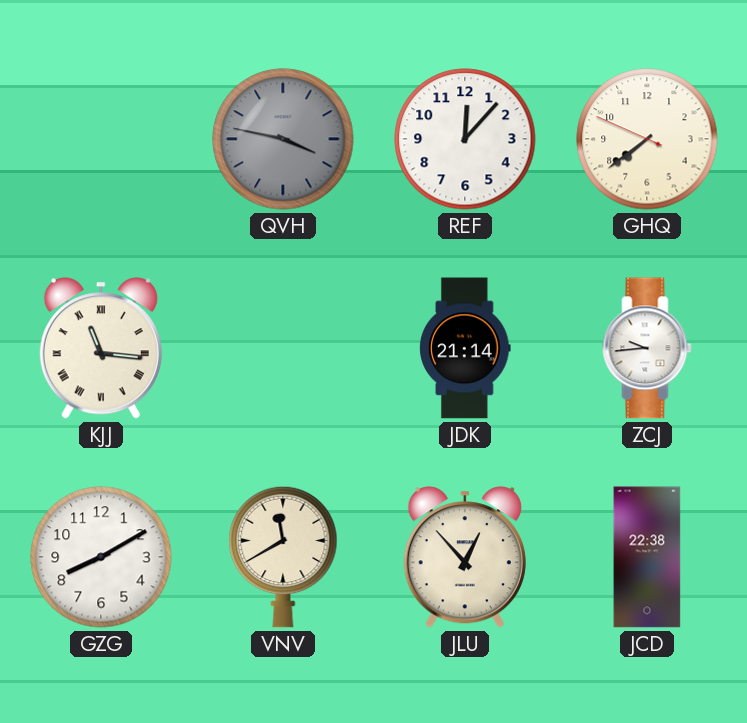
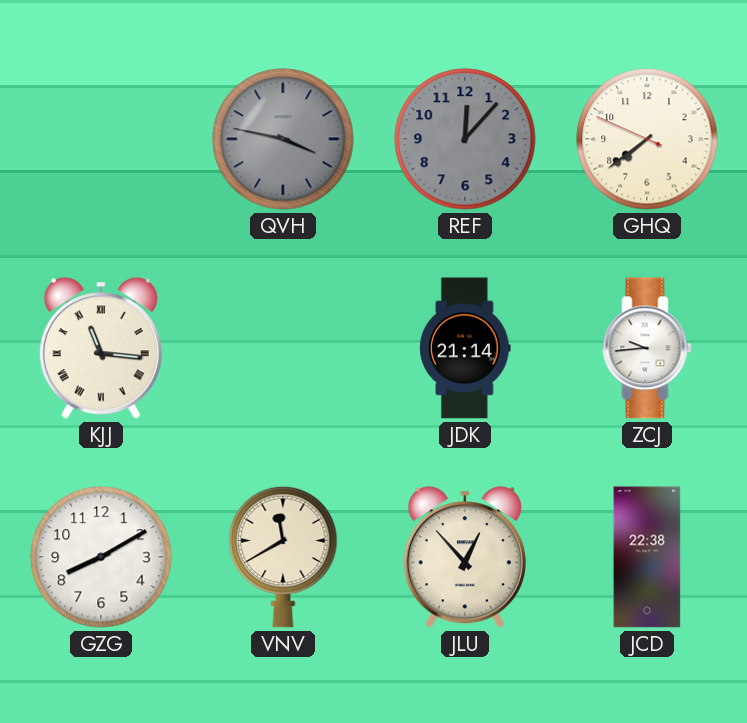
REF dial: white -> grey
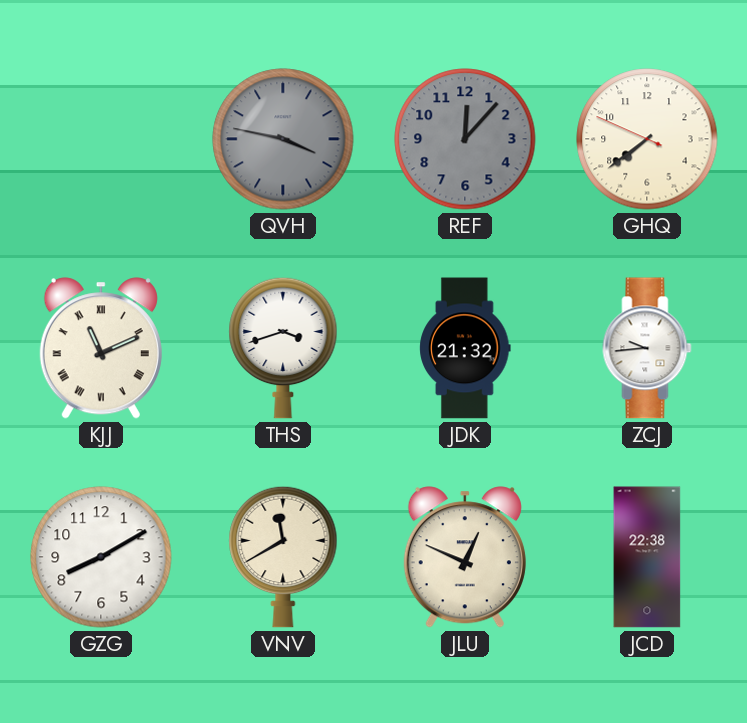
KJJ: 11:16 -> 11:11
THS: none -> 3:42
JDK: 21:14 -> 21:32
JLU: 12:53 -> 12:49
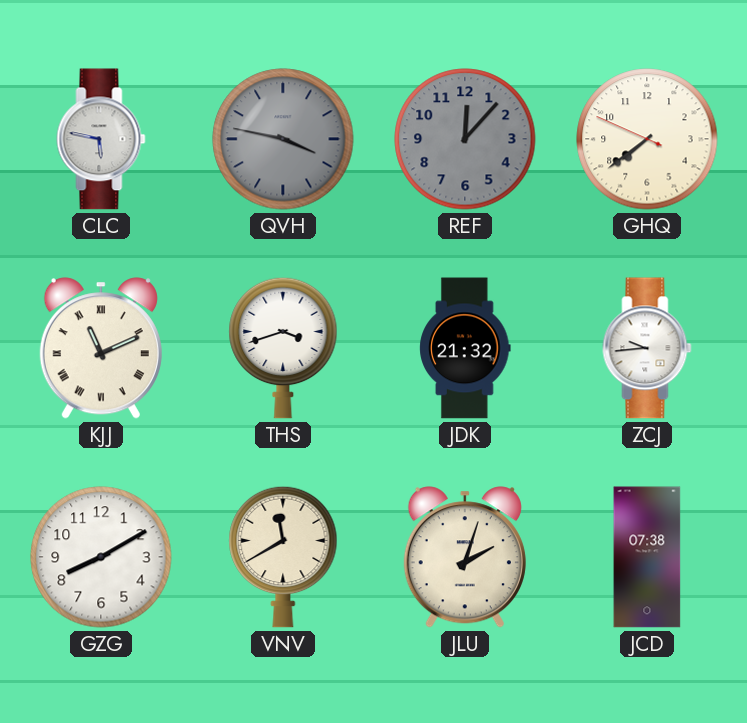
CLC: none -> 5:47
JLU: 12:49 -> 2:03
JCD: 22:38 -> 07:38
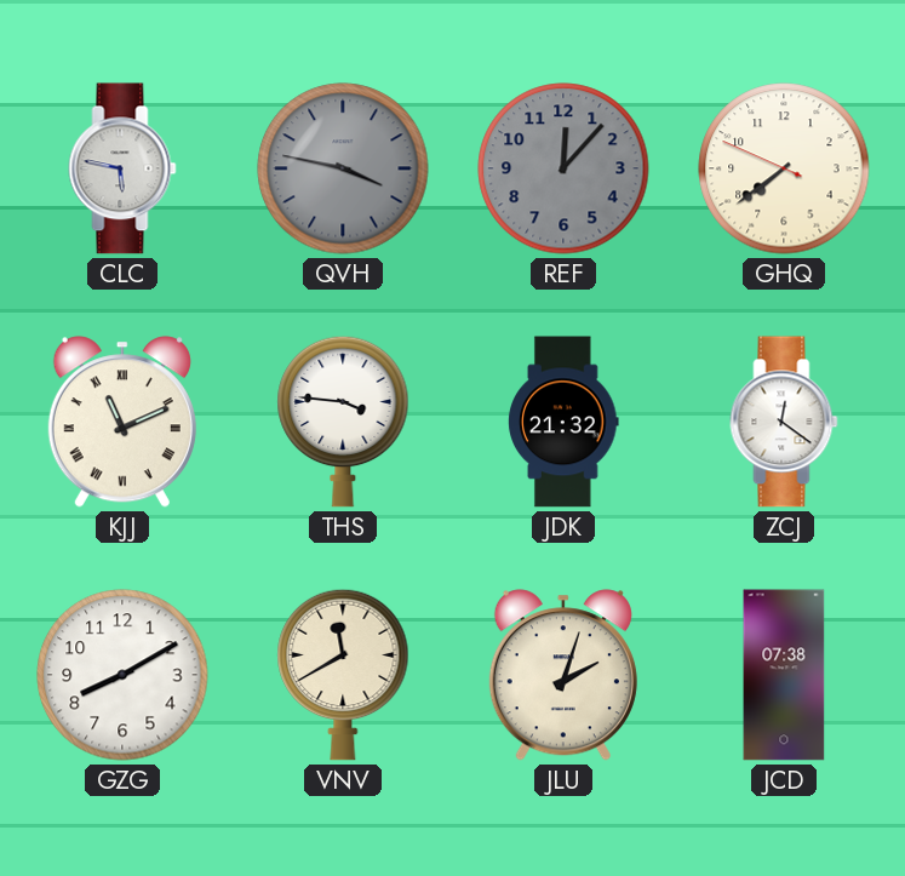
THS: 3:42 -> 3:46
ZCJ: 9:44 -> 12:21
